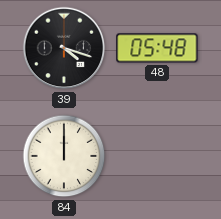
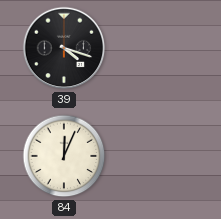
48: 05:48 -> none
84: 12:00 -> 12:04
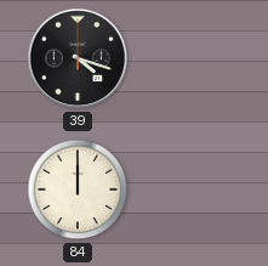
84: 12:04 -> 12:00
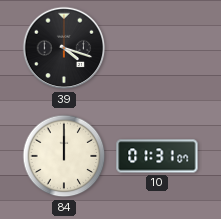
10: none -> 01:31
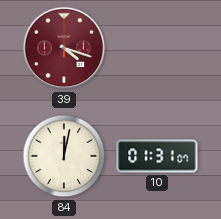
39 dial: black -> burgundy
84: 12:00 -> 12:02
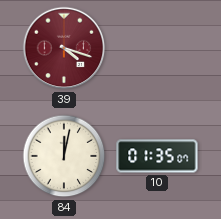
10: 01:31 -> 01:35
